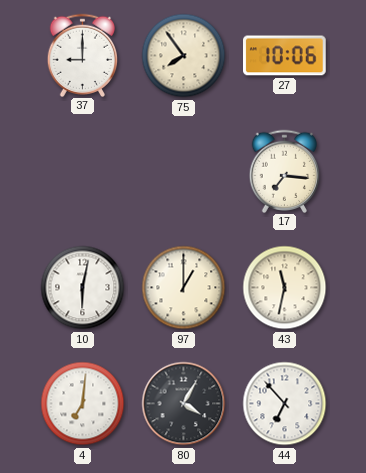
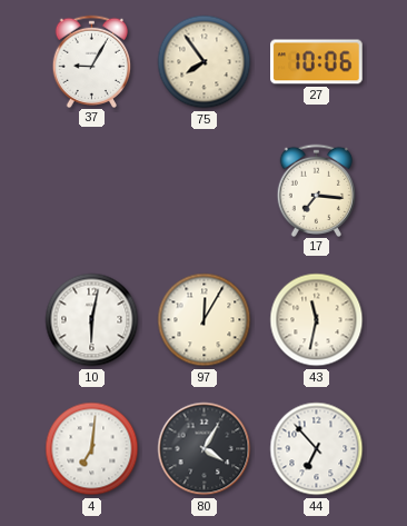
37: 9:00 -> 9:05
97: 1:00 -> 12:05
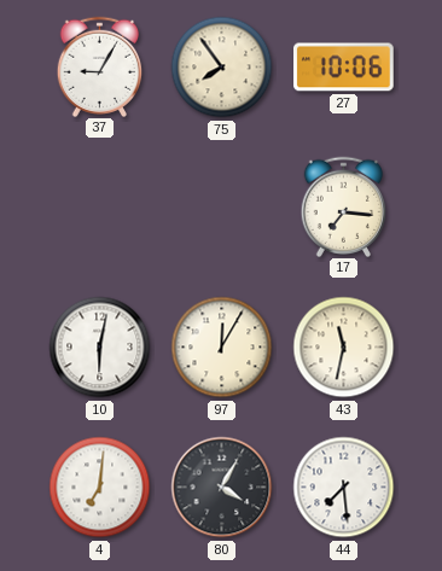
44: 6:53 -> 7:29
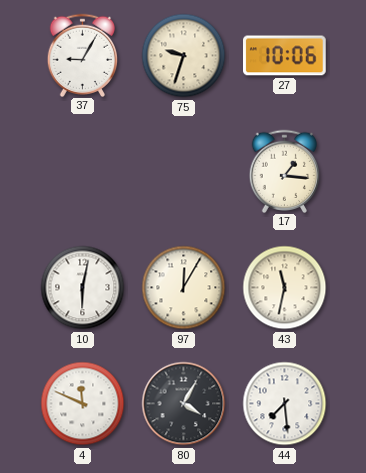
75: 7:54 -> 9:33
17: 7:16 -> 1:16
4: 7:01 -> 11:49
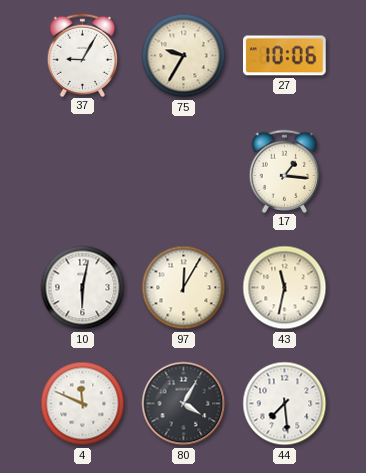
75: 9:33 -> 9:35
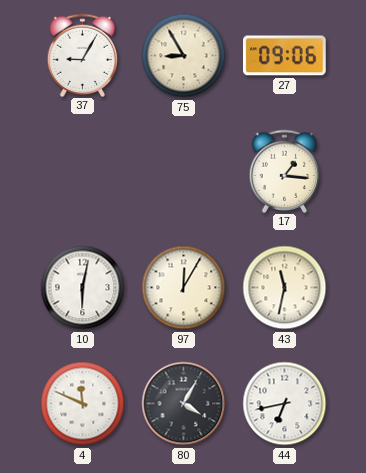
75: 9:35 -> 8:55
27: 10:06 -> 09:06
44: 7:29 -> 6:43
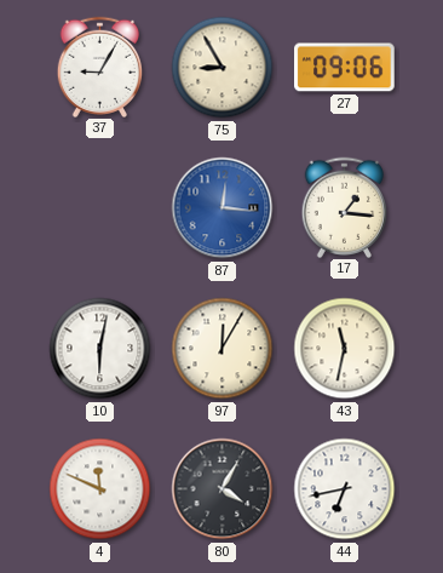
87: none -> 12:16
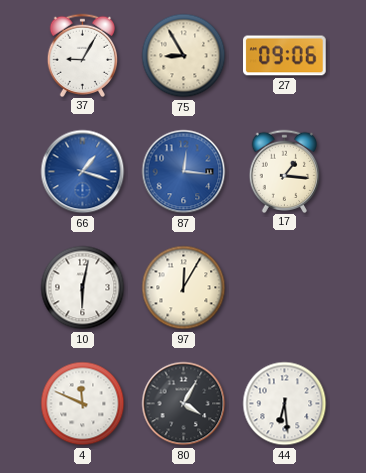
66: none -> 1:18
43: 11:32 -> none
44: 6:43 -> 6:29
